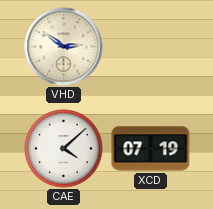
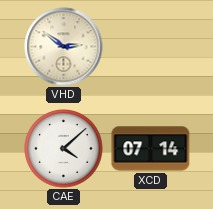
XCD: 07:19 -> 07:14
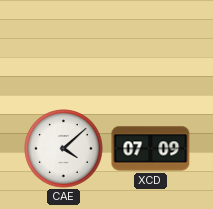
VHD: 2:51 -> none
XCD: 07:14 -> 07:09
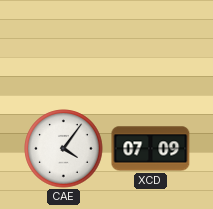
CAE: 4:08 -> 4:06
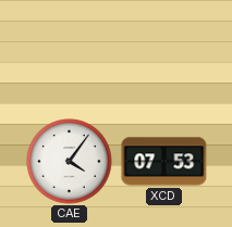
XCD: 07:09 -> 07:53
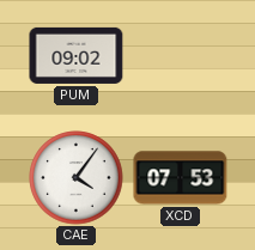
PUM: none -> 09:02
